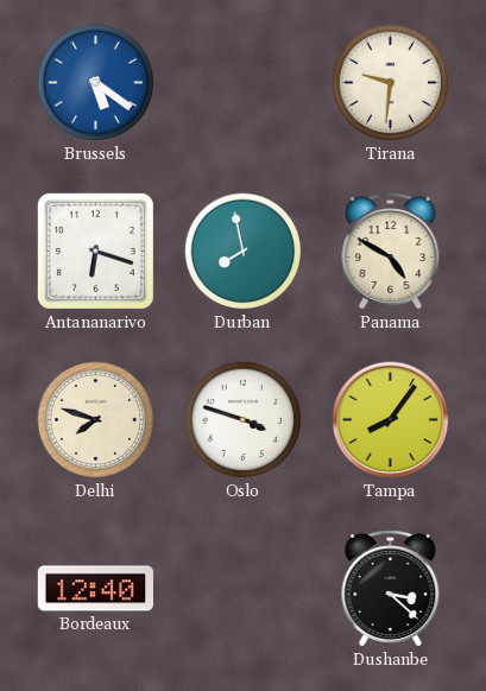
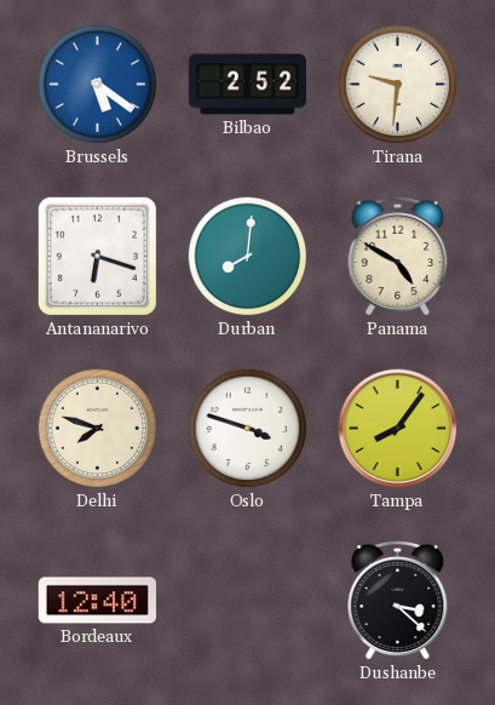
Bilbao: none -> 2:52
Durban: 7:58 -> 8:01
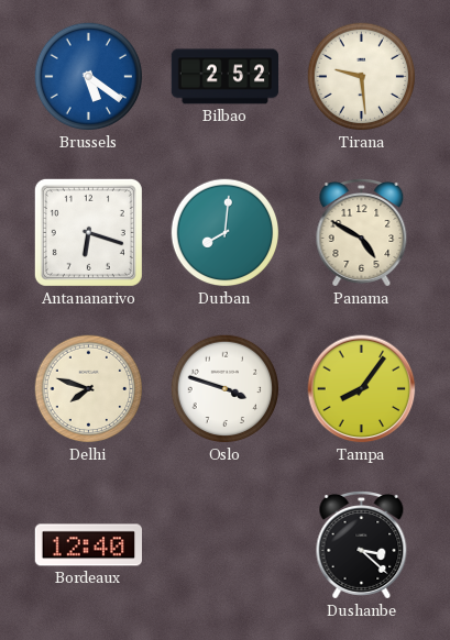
Tirana: 9:31 -> 9:29
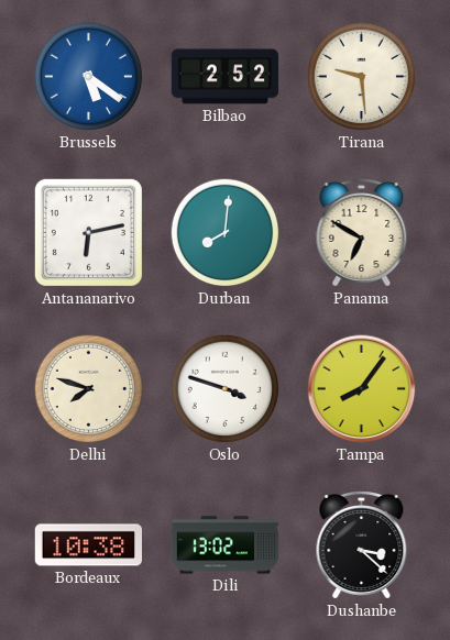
Antananarivo: 6:18 -> 6:13
Panama: 4:50 -> 6:50
Bordeaux: 12:40 -> 10:38
Dili: none -> 13:02
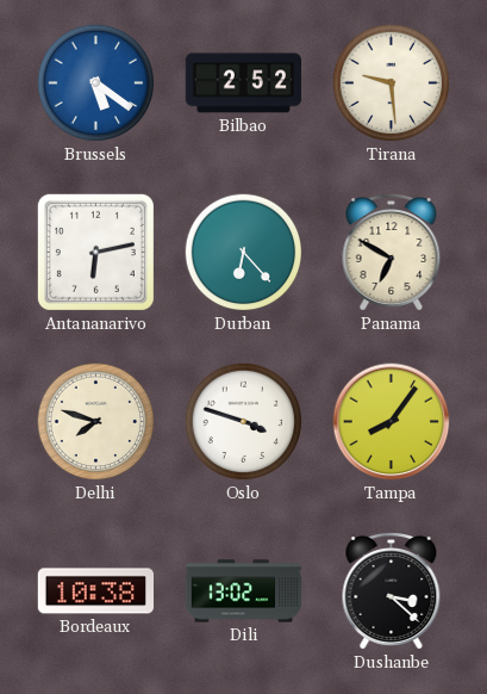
Durban: 8:01 -> 6:23
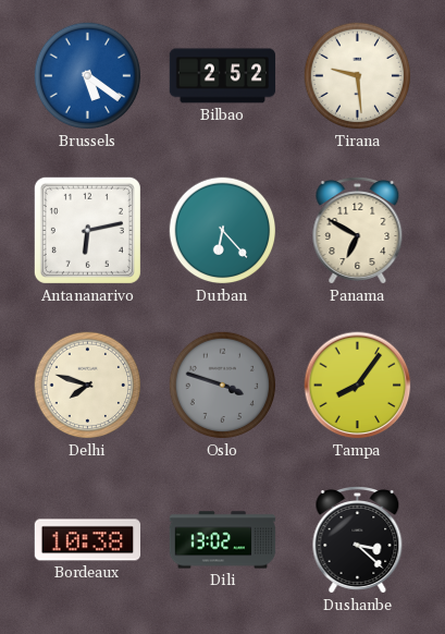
Oslo dial: white -> grey
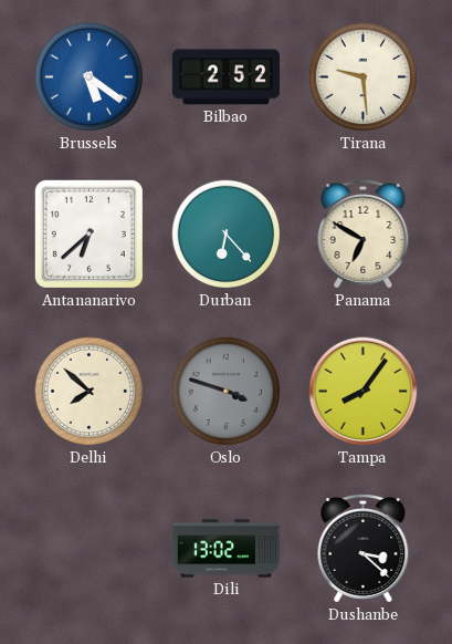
Antananarivo: 6:13 -> 6:38
Delhi: 7:48 -> 7:52
Bordeaux: 10:38 -> none
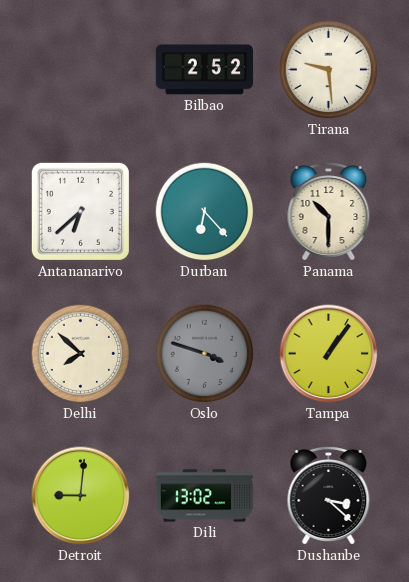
Brussels: 5:21 -> none
Panama: 6:50 -> 10:30
Tampa: 8:06 -> 1:06
Detroit: none -> 9:01
